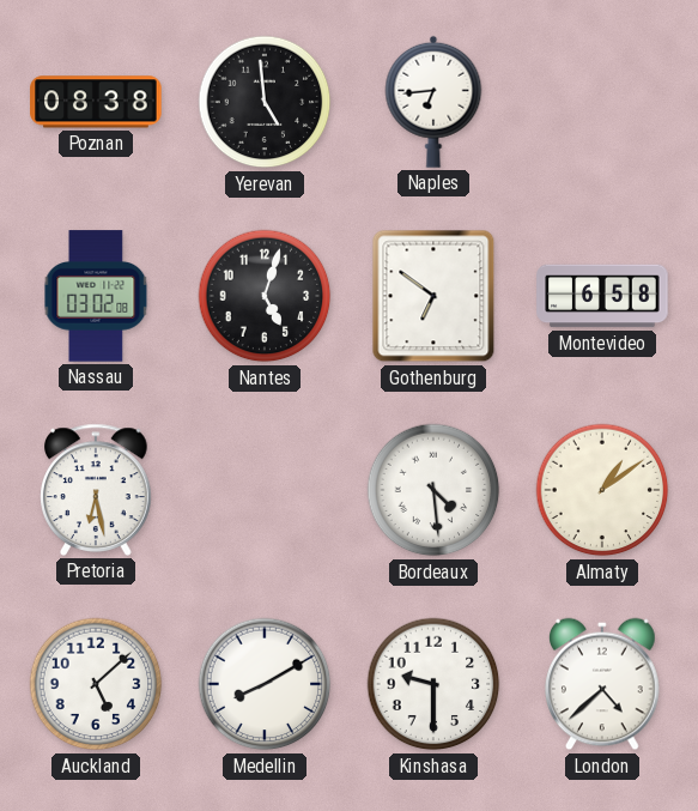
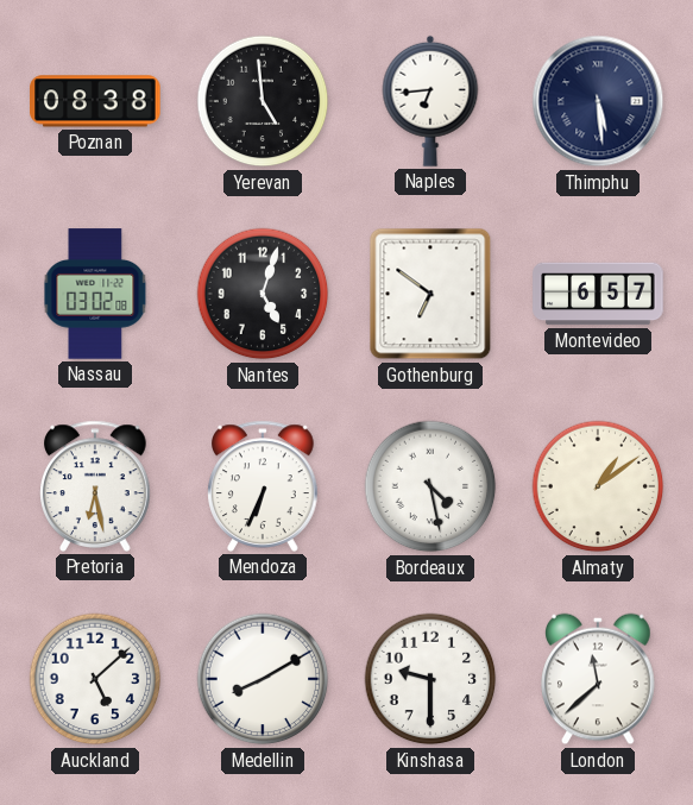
Thimphu: none -> 5:29
Montevideo: 6:58 -> 6:57
Mendoza: none -> 6:34
Bordeaux: 4:29 -> 4:28
London: 4:38 -> 11:38
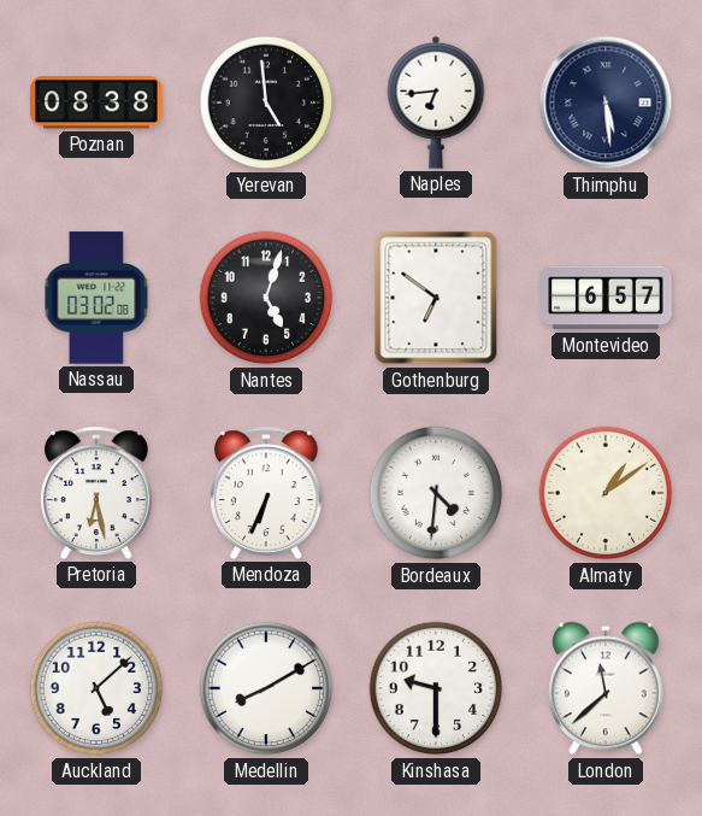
Bordeaux: 4:28 -> 4:31
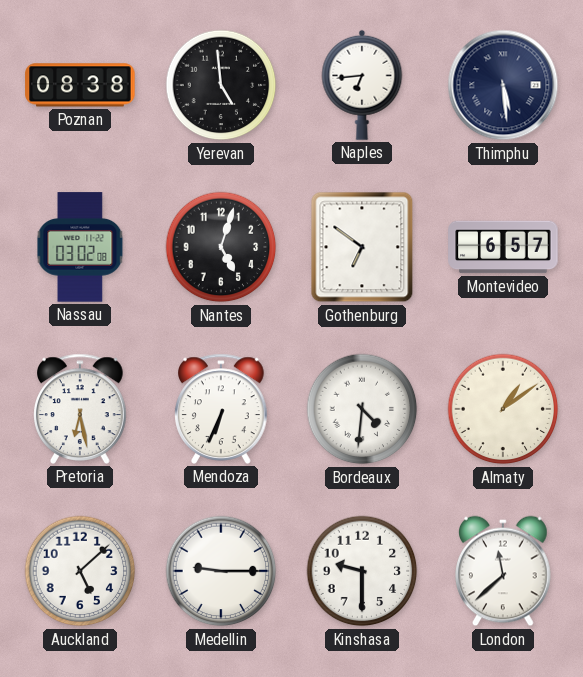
Medellin: 8:10 -> 9:15
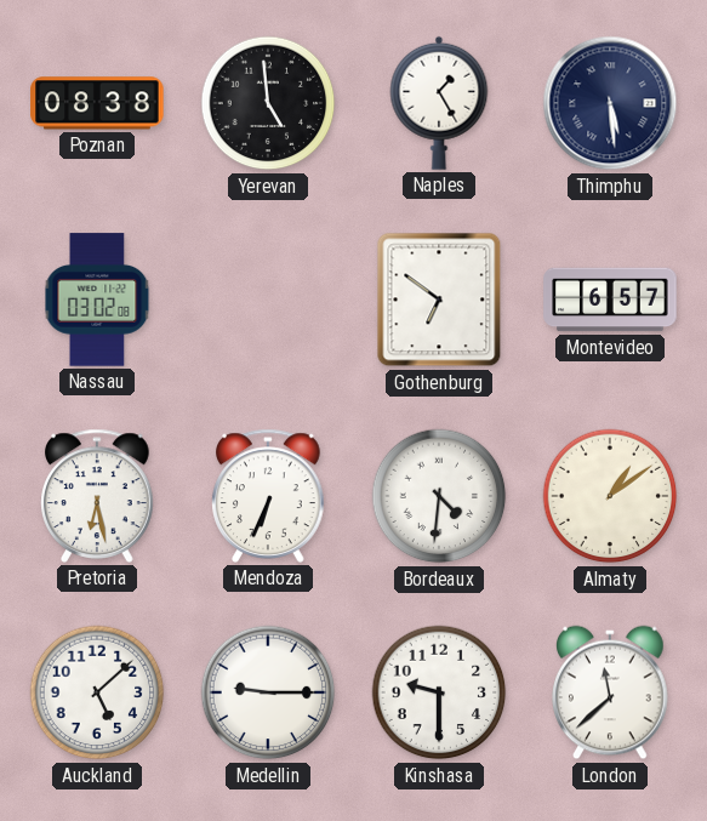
Naples: 6:44 -> 1:25
Nantes: 5:03 -> none
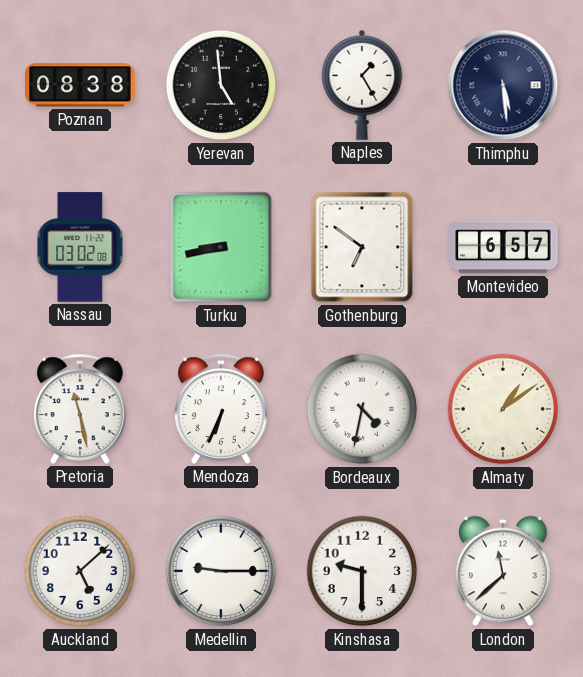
Turku: none -> 8:43
Pretoria: 6:28 -> 11:28
Bordeaux: 4:31 -> 4:32
